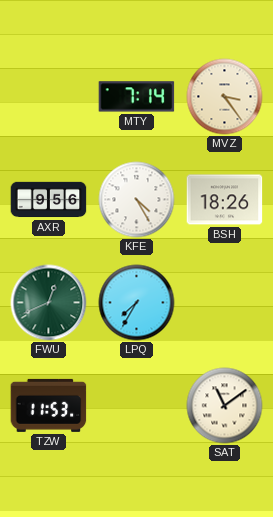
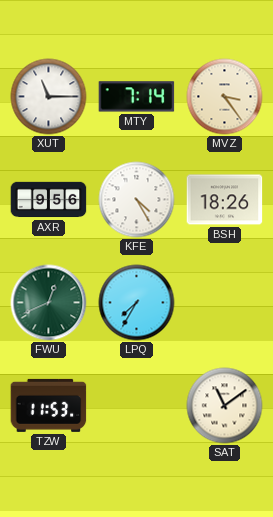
XUT: none -> 11:15
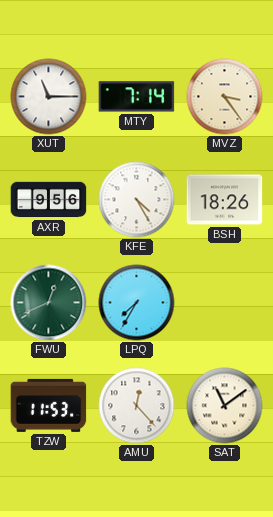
AMU: none -> 12:23
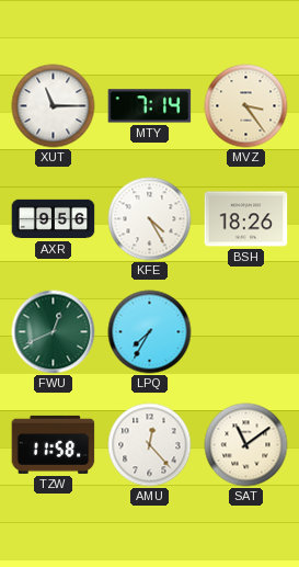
TZW: 11:53 -> 11:58
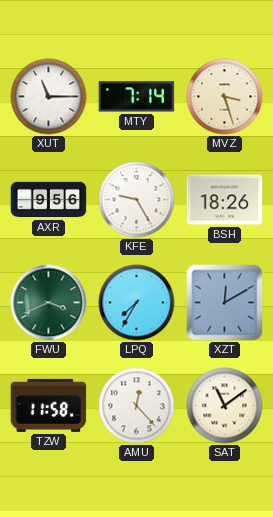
MVZ: 3:24 -> 3:27
KFE: 4:25 -> 9:25
FWU: 12:41 -> 3:41
XZT: none -> 12:10
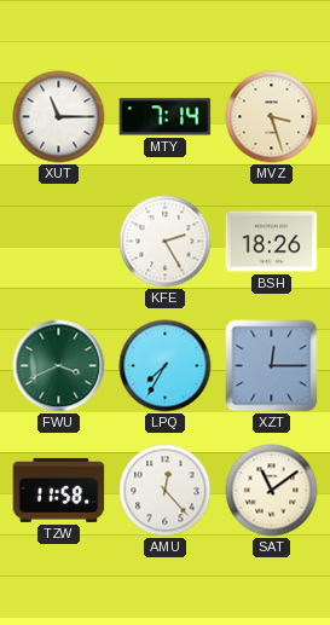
AXR: 9:56 -> none
KFE: 9:25 -> 2:25
XZT: 12:10 -> 12:15
